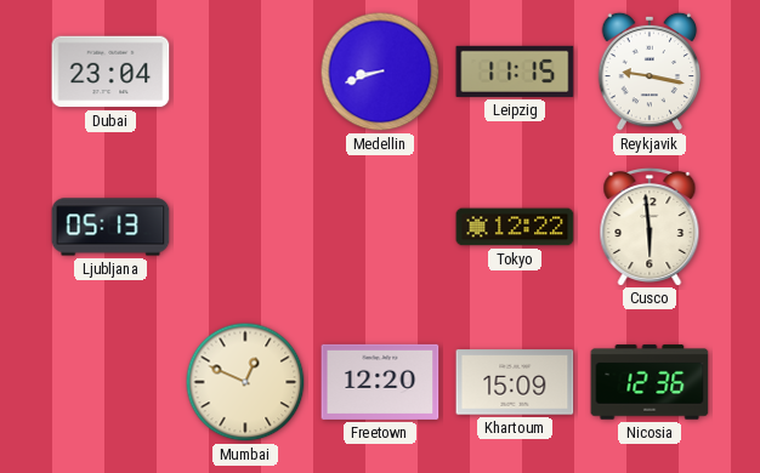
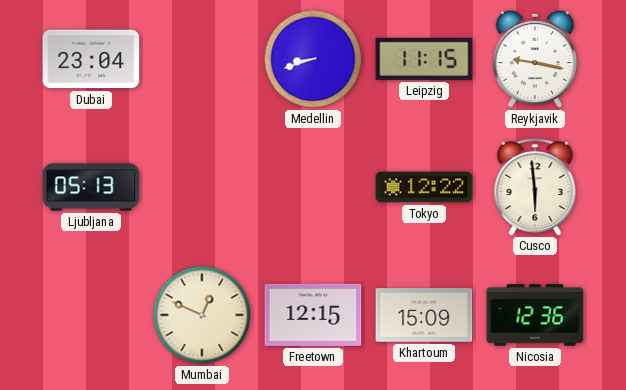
Freetown: 12:20 -> 12:15
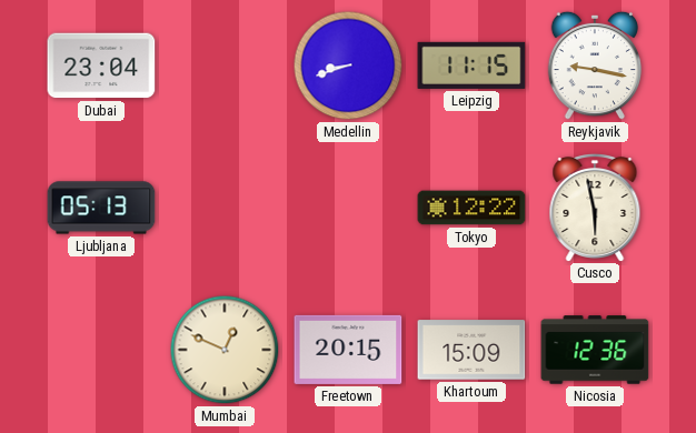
Cusco: 5:59 -> 5:58
Freetown: 12:15 -> 20:15
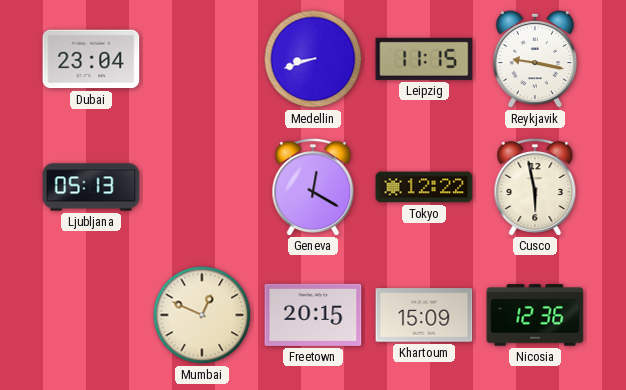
Geneva: none -> 12:20
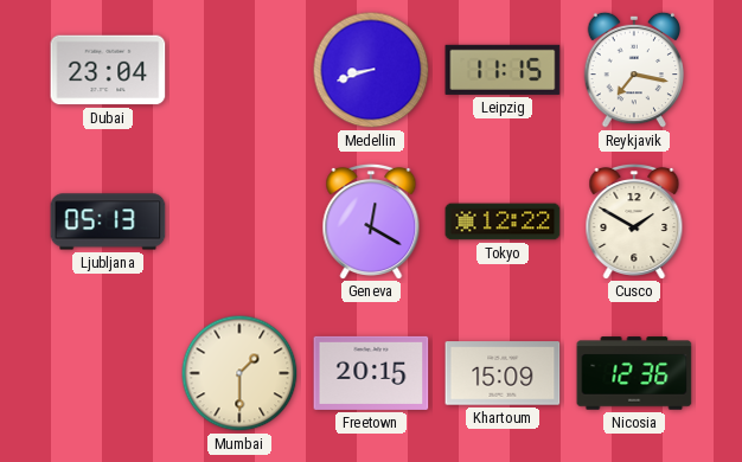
Reykjavik: 9:17 -> 7:17
Cusco: 5:58 -> 1:50
Mumbai: 12:49 -> 1:30
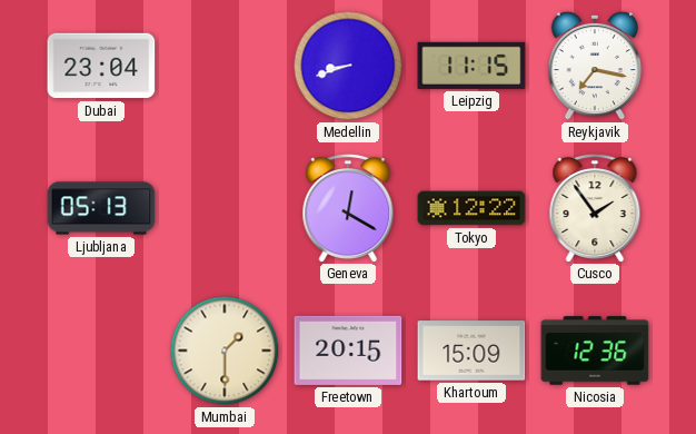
Cusco: 1:50 -> 1:54
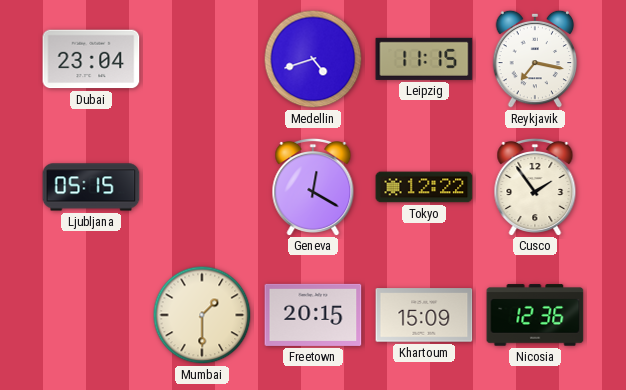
Medellin: 8:42 -> 4:42
Ljubljana: 05:13 -> 05:15
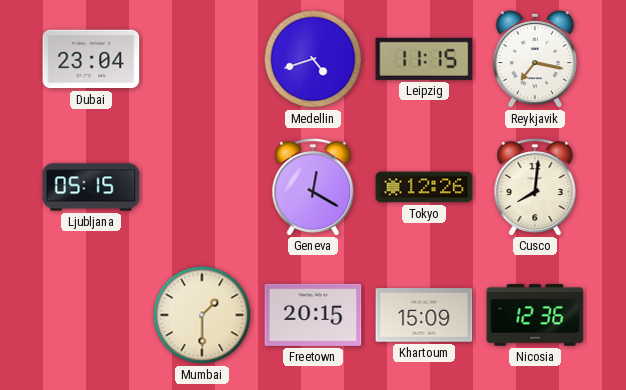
Tokyo: 12:22 -> 12:26
Cusco: 1:54 -> 8:01
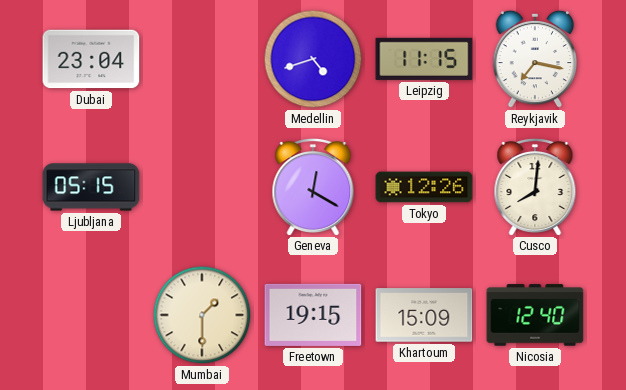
Freetown: 20:15 -> 19:15
Nicosia: 12:36 -> 12:40
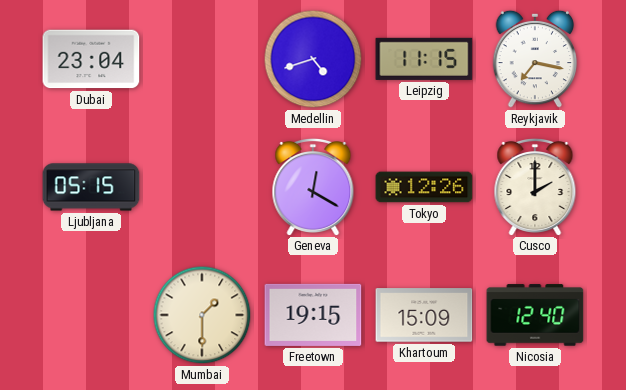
Cusco: 8:01 -> 2:00
